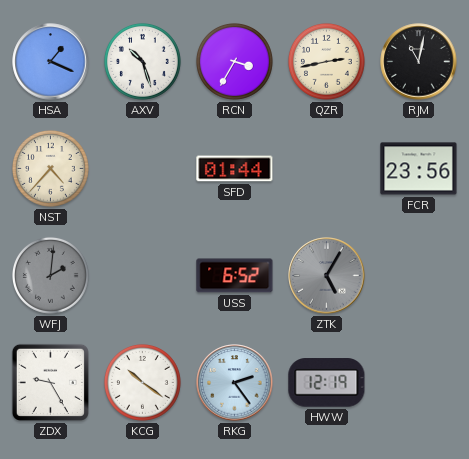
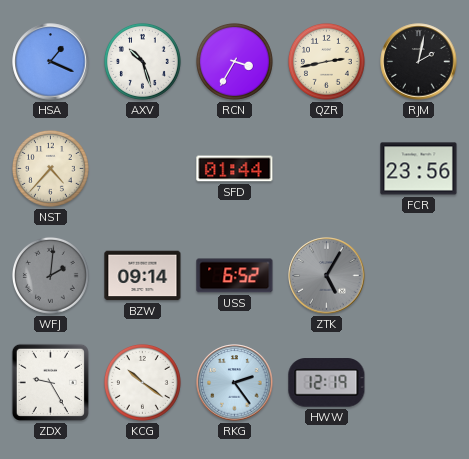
RJM: 11:02 -> 2:02
BZW: none -> 09:14
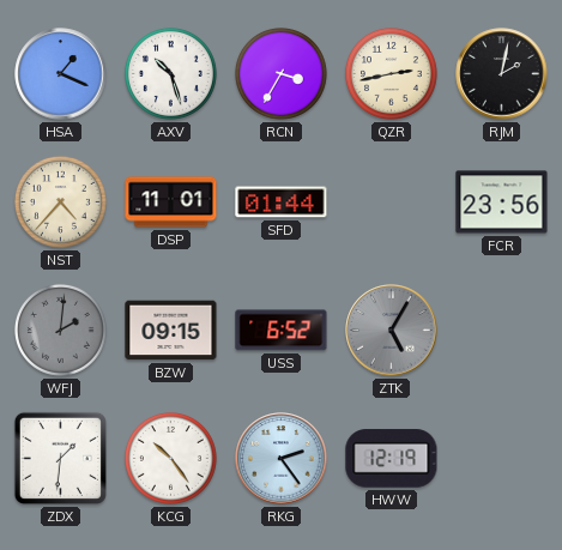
DSP: none -> 11:01
BZW: 09:14 -> 09:15
ZDX: 9:25 -> 1:31
KCG: 10:21 -> 10:24
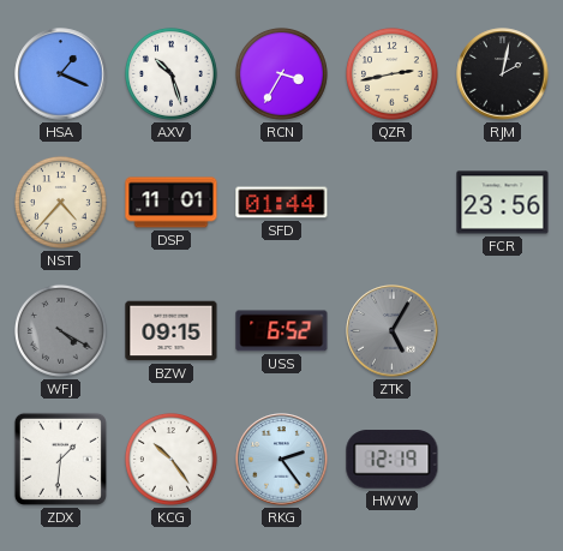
WFJ: 2:01 -> 4:20
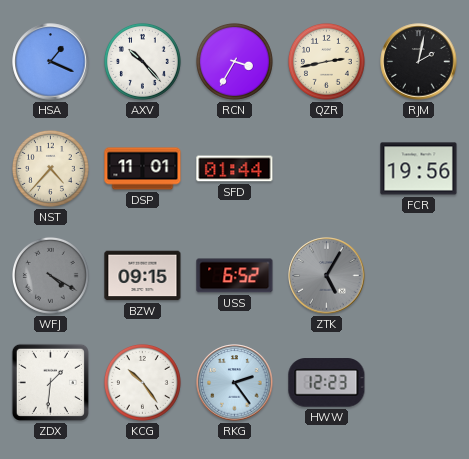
AXV: 10:27 -> 10:23
FCR: 23:56 -> 19:56
HWW: 12:19 -> 12:23
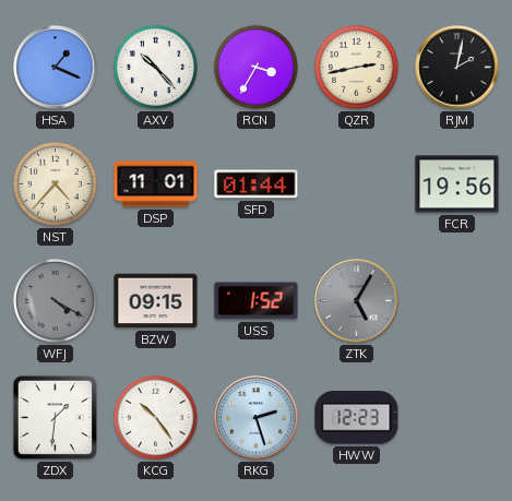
USS: 6:52 -> 1:52
RKG: 2:24 -> 2:27
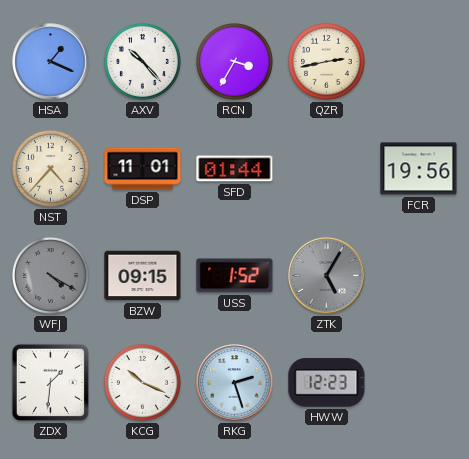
RJM: 2:02 -> none
KCG: 10:24 -> 10:19
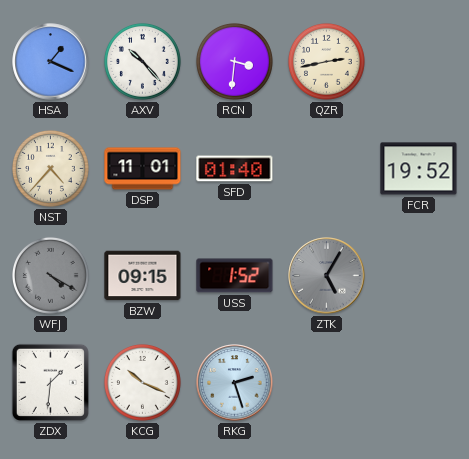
RCN: 3:35 -> 3:31
SFD: 01:44 -> 01:40
FCR: 19:56 -> 19:52
HWW: 12:23 -> none
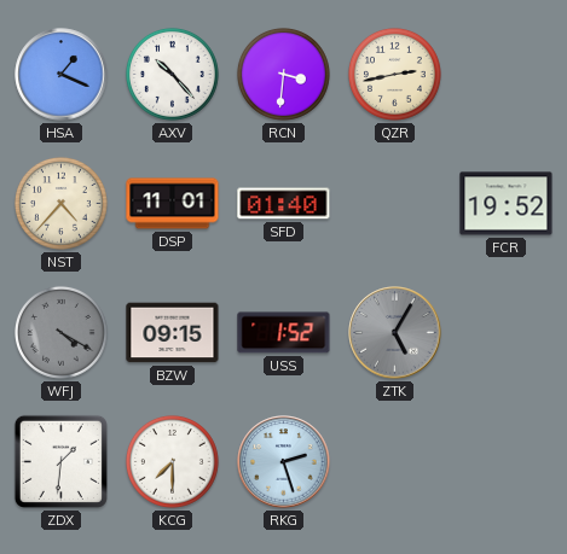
KCG: 10:19 -> 7:30
